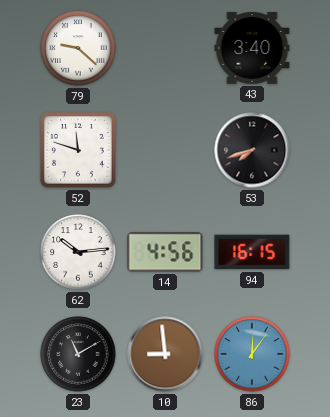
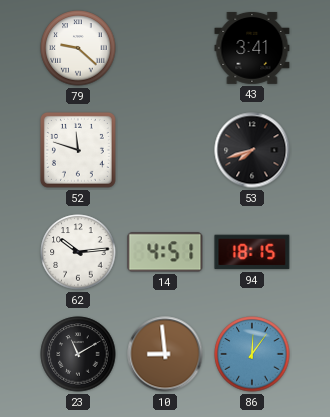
43: 3:40 -> 3:41
14: 4:56 -> 4:51
94: 16:15 -> 18:15
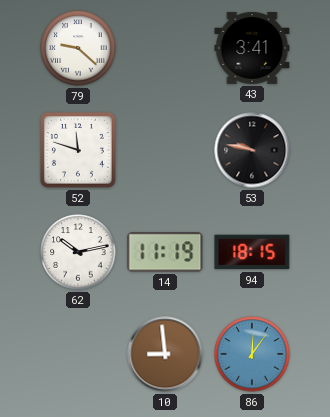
53: 7:42 -> 9:47
62: 10:14 -> 10:13
14: 4:51 -> 11:19
23: 11:10 -> none
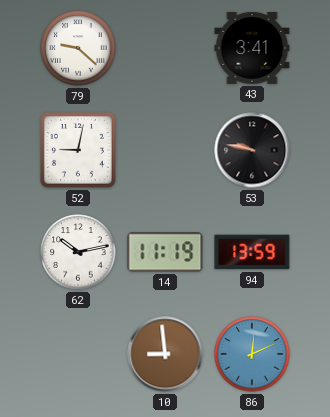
52: 11:48 -> 9:02
94: 18:15 -> 13:59
86: 12:06 -> 12:11
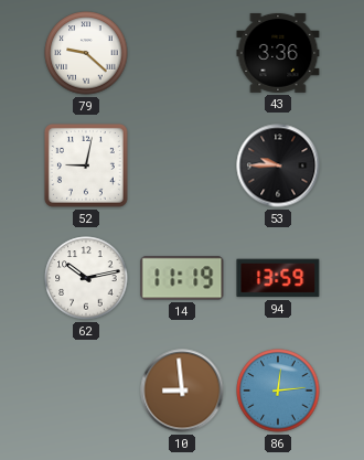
43: 3:41 -> 3:36
53: 9:47 -> 9:45
86: 12:11 -> 12:14
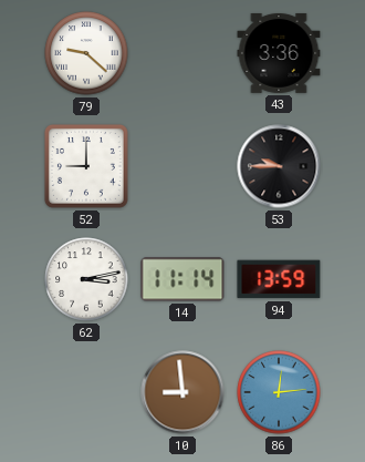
52: 9:02 -> 9:00
62: 10:13 -> 3:13
14: 11:19 -> 11:14
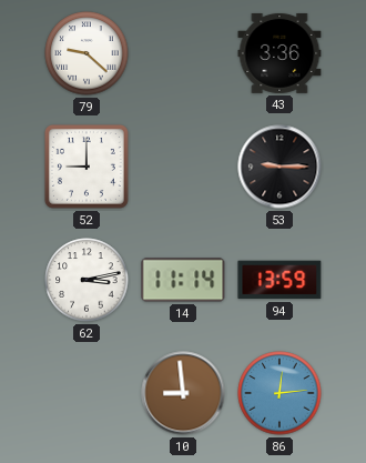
53: 9:45 -> 9:15
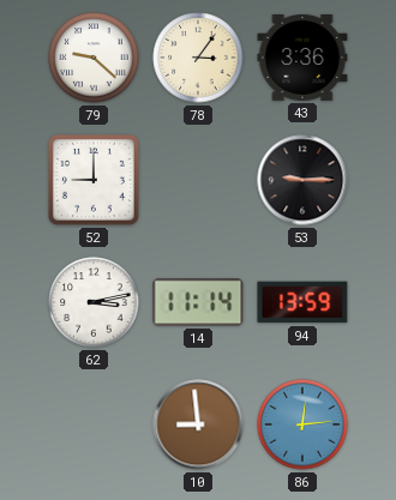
78: none -> 3:06
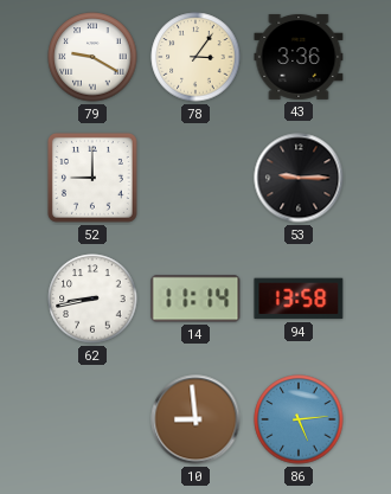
79: 9:22 -> 9:20
62: 3:13 -> 8:43
94: 13:59 -> 13:58
86: 12:14 -> 5:14
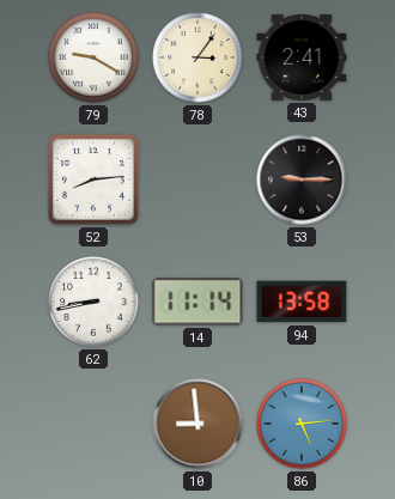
43: 3:36 -> 2:41
52: 9:00 -> 8:14
